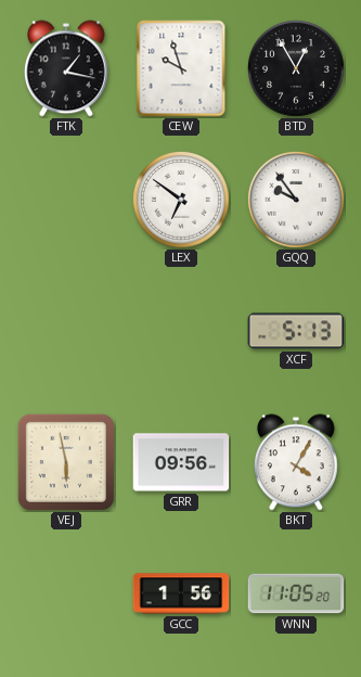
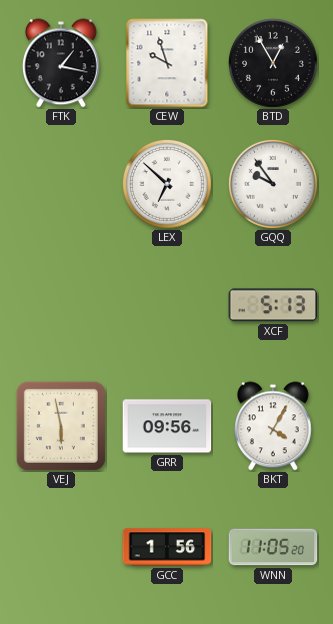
LEX: 6:51 -> 6:52
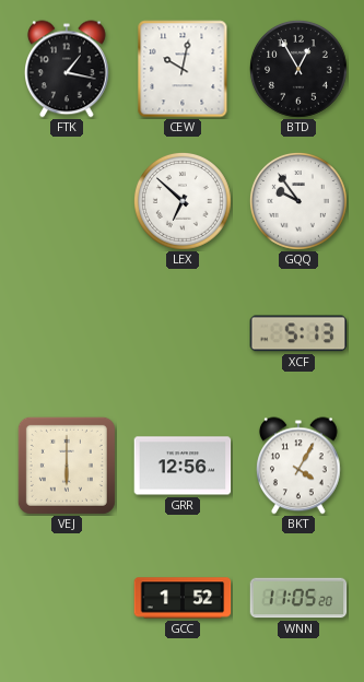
CEW: 9:57 -> 10:02
VEJ: 5:58 -> 6:00
GRR: 09:56 -> 12:56
GCC: 1:56 -> 1:52
